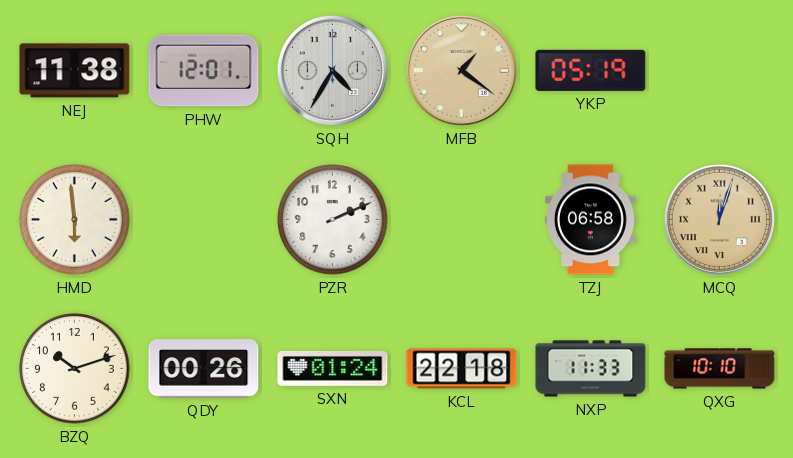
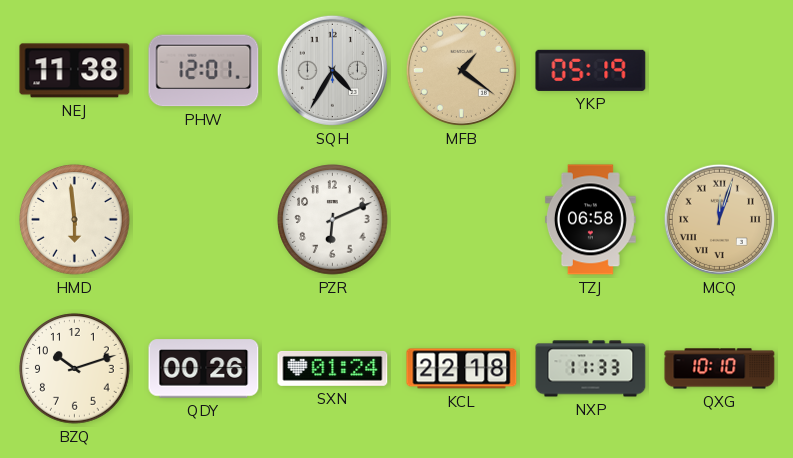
PZR: 2:11 -> 6:11
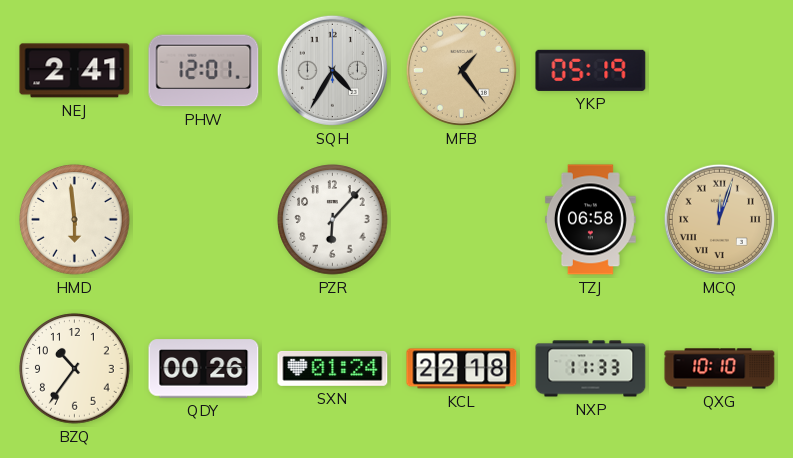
NEJ: 11:38 -> 2:41
MFB: 1:21 -> 1:24
PZR: 6:11 -> 6:07
BZQ: 10:12 -> 10:36
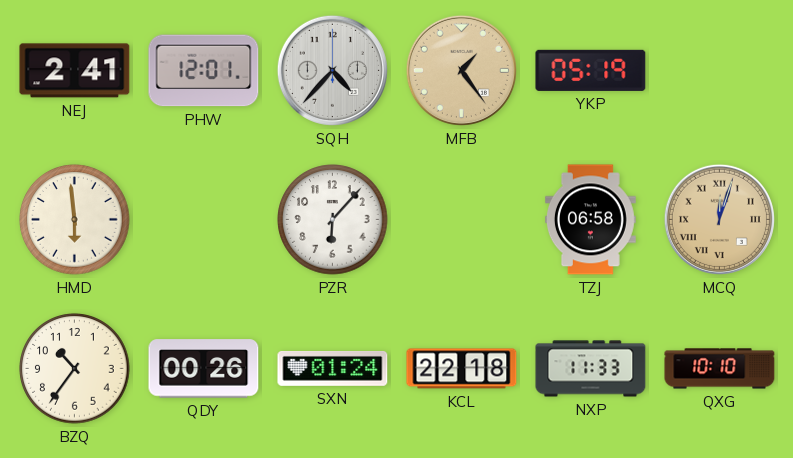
SQH: 4:35 -> 4:37
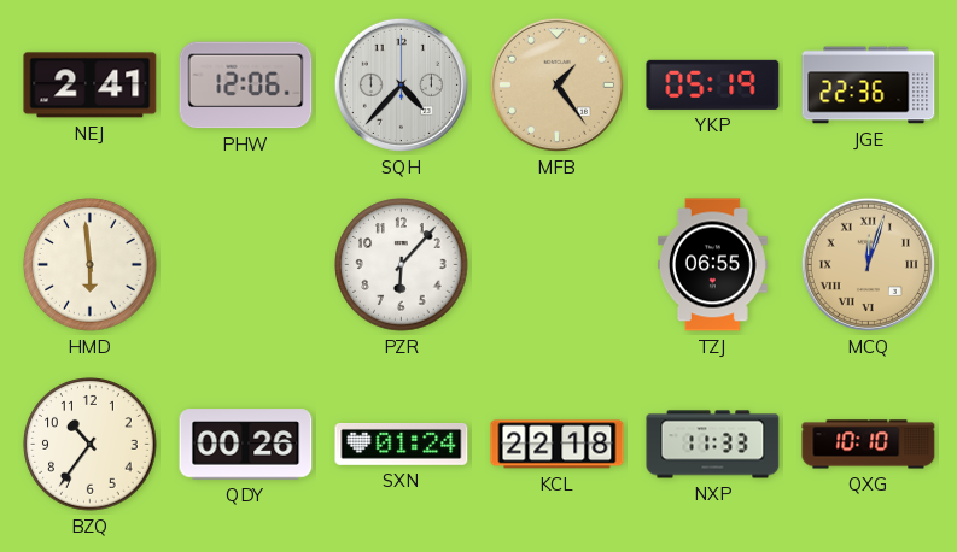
PHW: 12:01 -> 12:06
JGE: none -> 22:36
TZJ: 06:58 -> 06:55
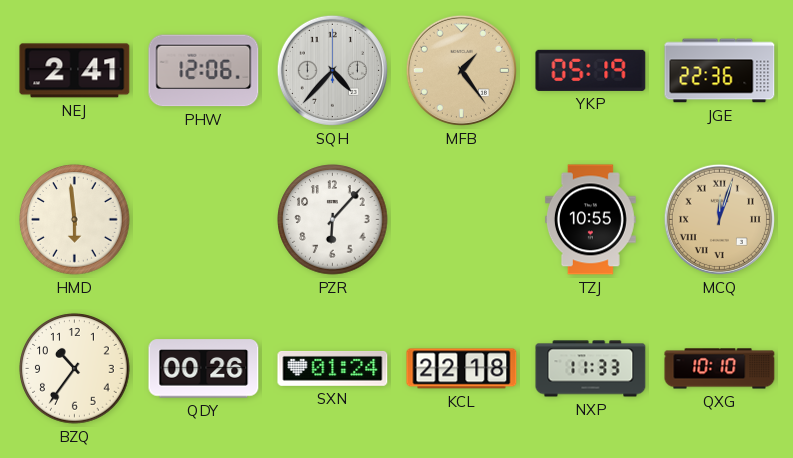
TZJ: 06:55 -> 10:55
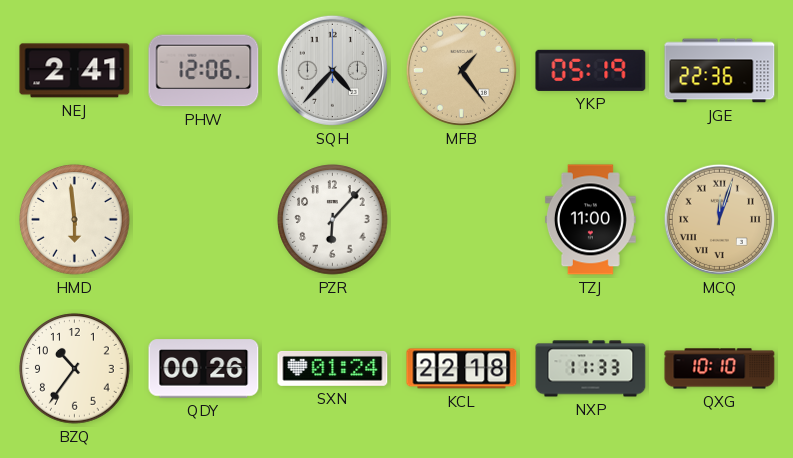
TZJ: 10:55 -> 11:00
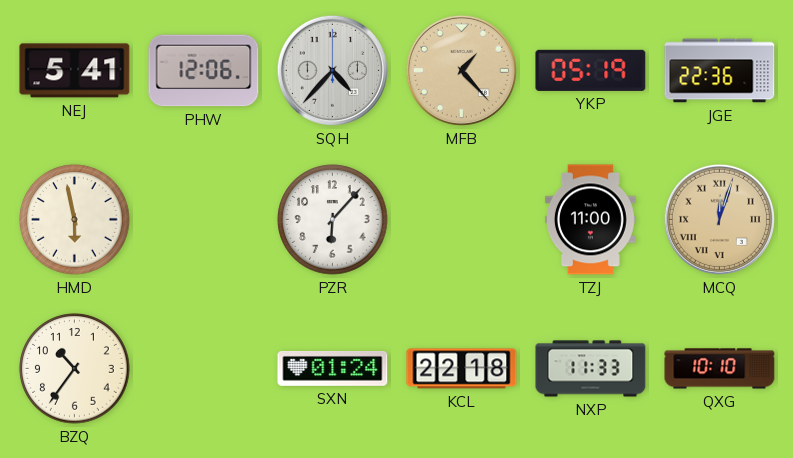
NEJ: 2:41 -> 5:41
MFB: 1:24 -> 1:23
HMD: 5:59 -> 5:58
QDY: 00:26 -> none
